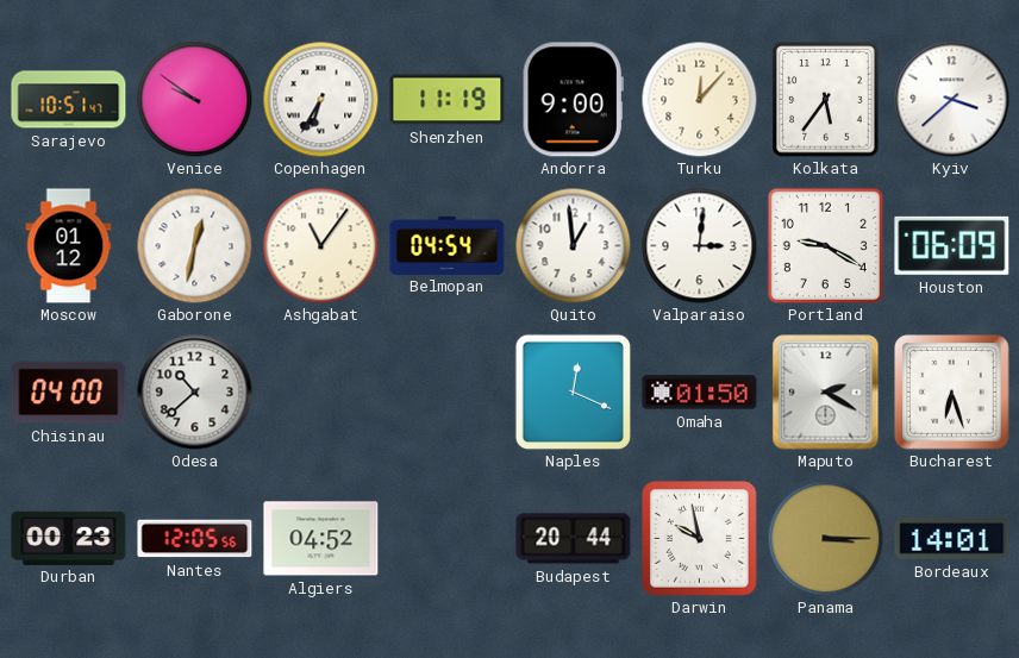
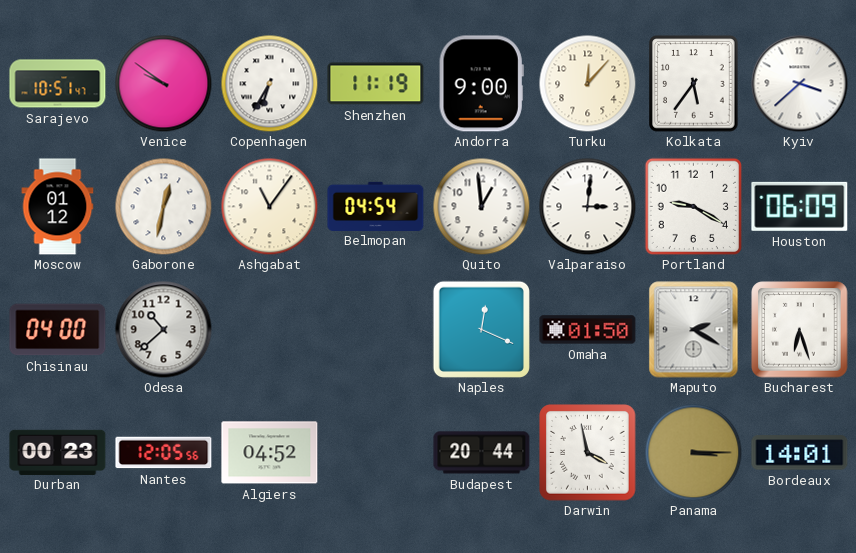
Darwin: 9:58 -> 3:58
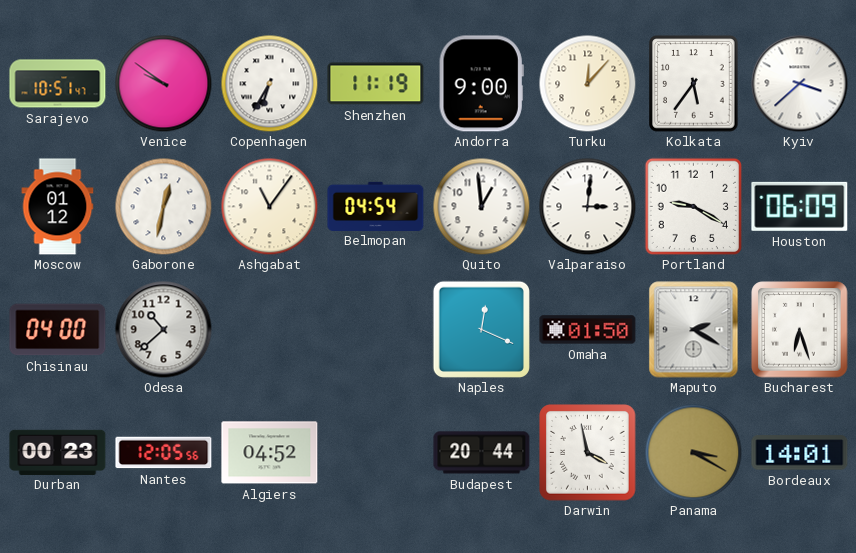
Panama: 3:15 -> 3:20
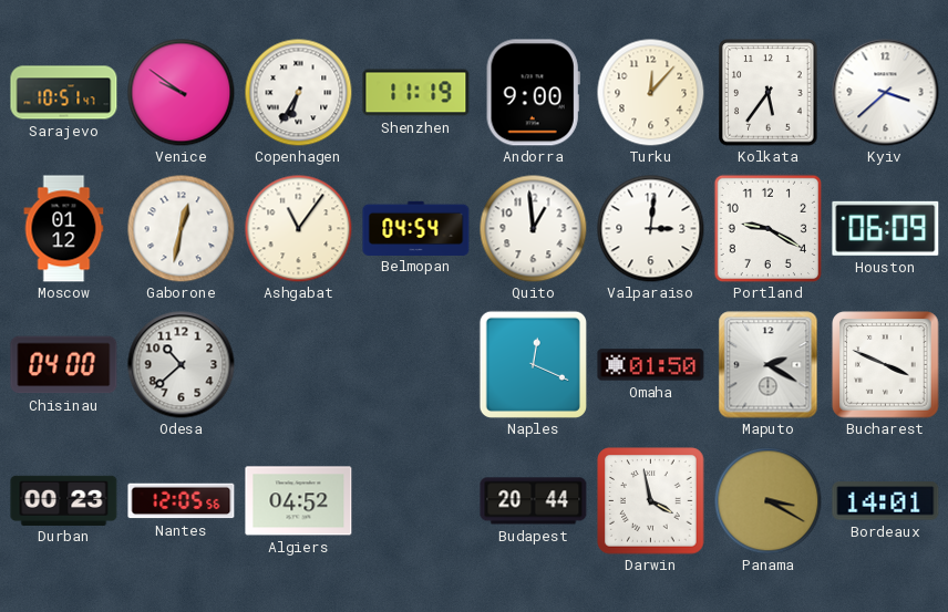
Bucharest: 6:27 -> 3:49
